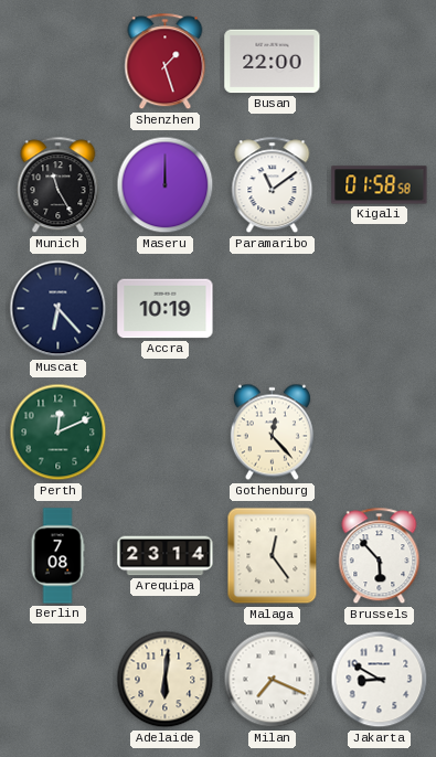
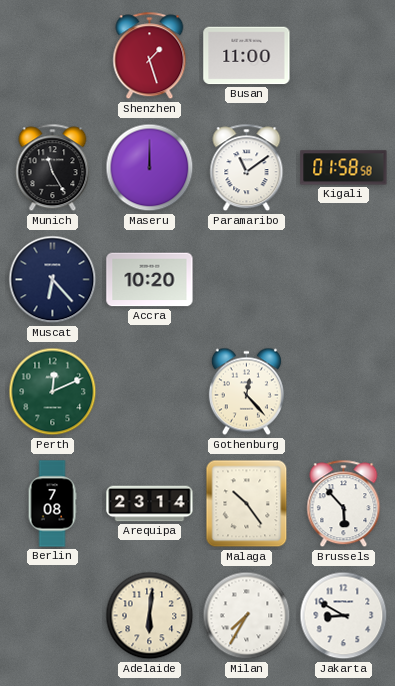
Busan: 22:00 -> 11:00
Accra: 10:19 -> 10:20
Malaga: 12:24 -> 10:24
Milan: 7:19 -> 7:35
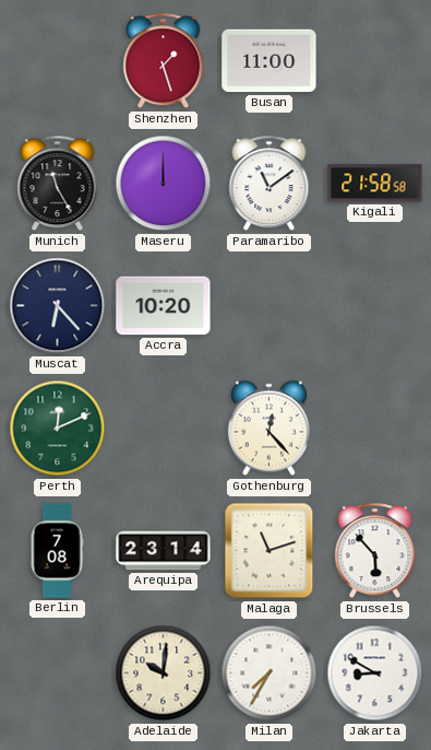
Kigali: 01:58 -> 21:58
Malaga: 10:24 -> 11:12
Adelaide: 6:01 -> 10:01
